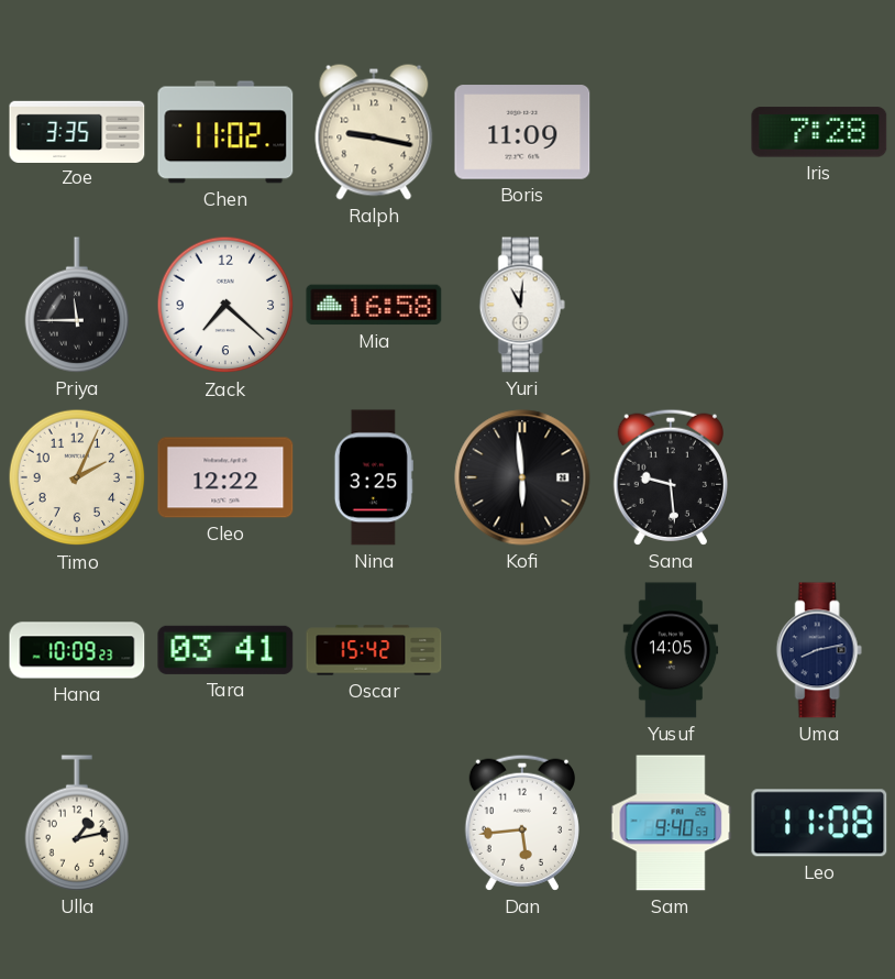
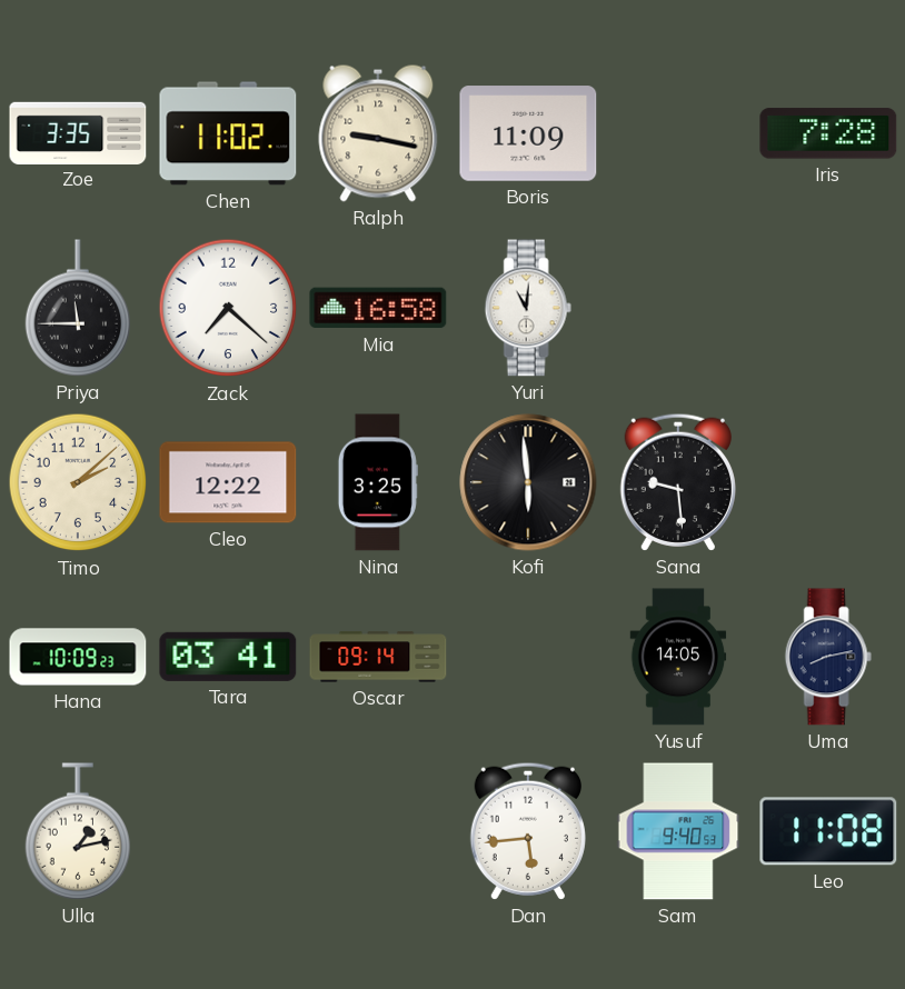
Timo: 2:04 -> 2:08
Oscar: 15:42 -> 09:14
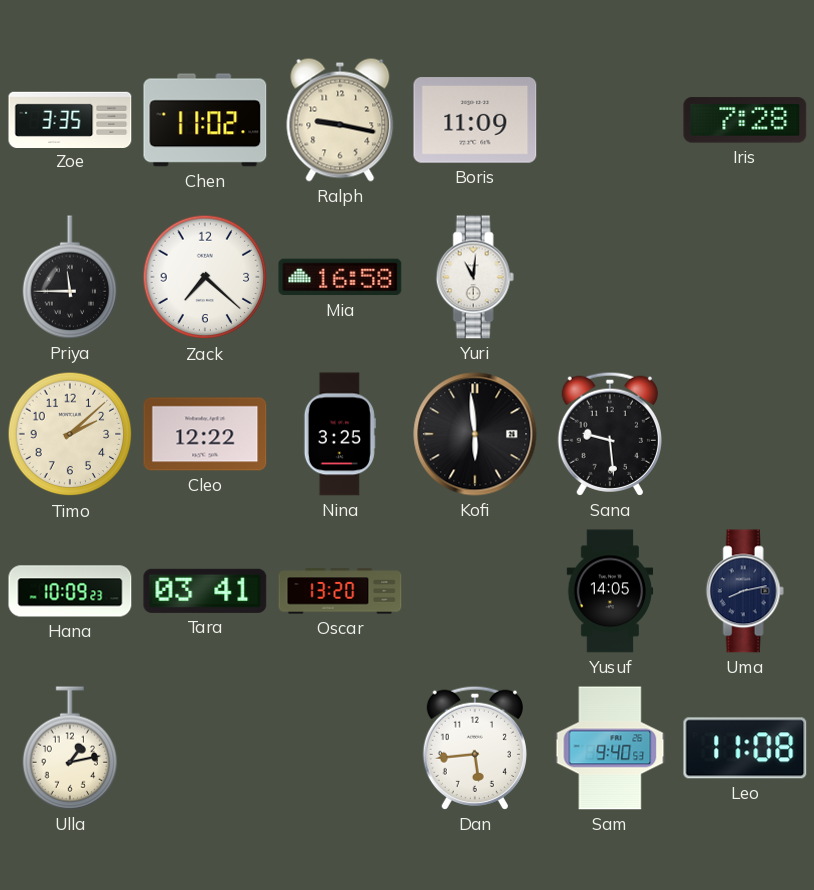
Oscar: 09:14 -> 13:20
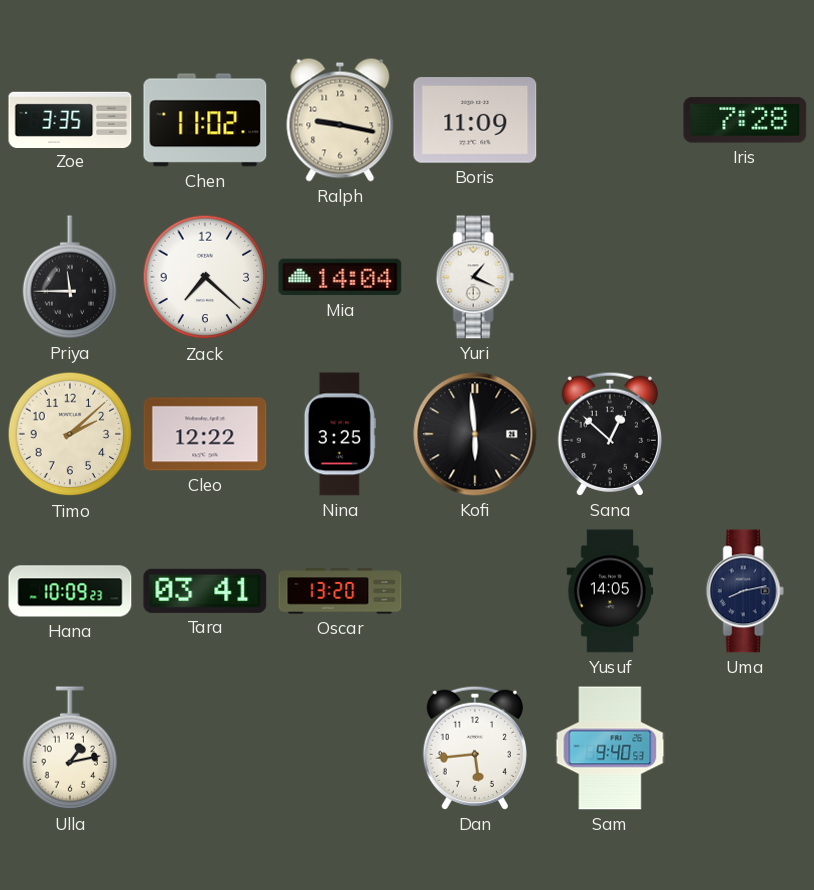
Mia: 16:58 -> 14:04
Yuri: 11:01 -> 1:19
Sana: 9:29 -> 12:52
Leo: 11:08 -> none
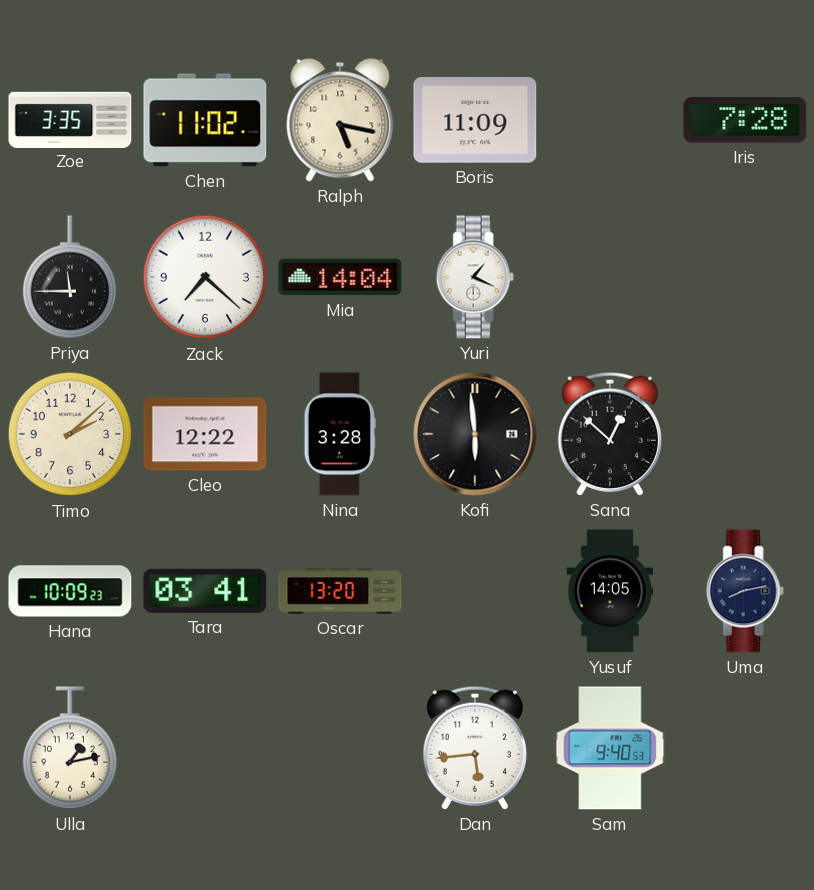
Ralph: 9:17 -> 5:17
Nina: 3:25 -> 3:28
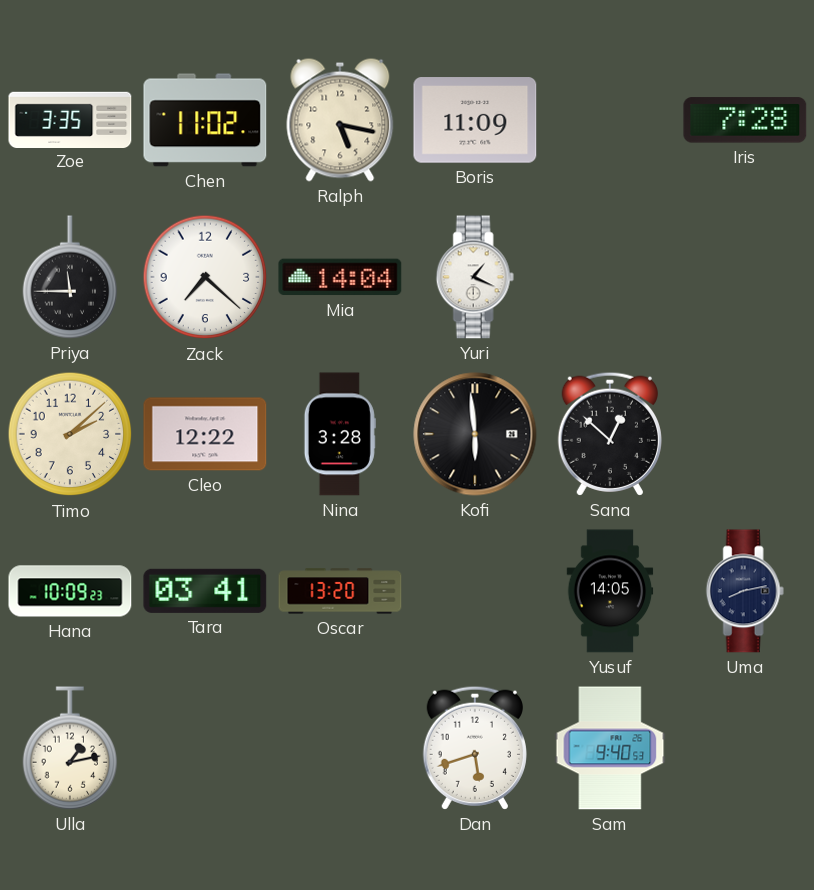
Dan: 5:44 -> 5:42
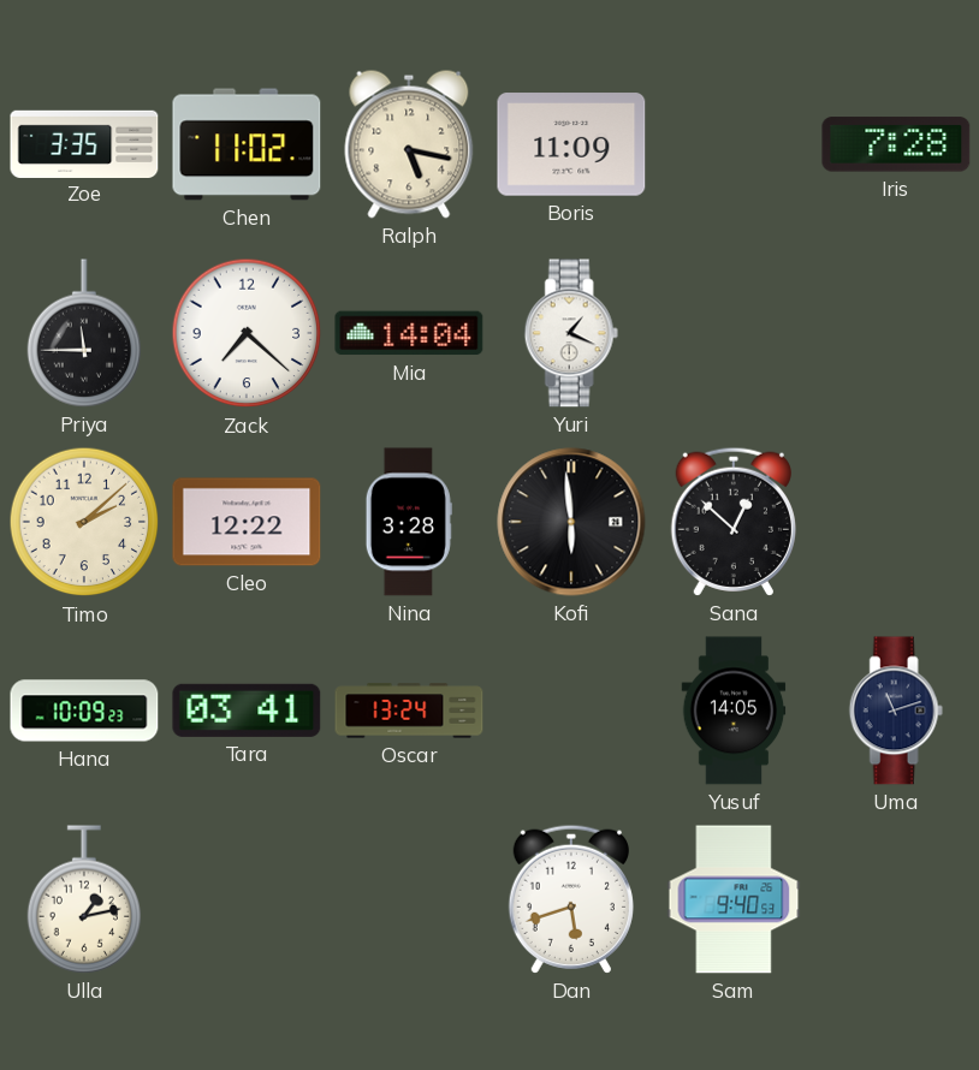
Oscar: 13:20 -> 13:24
Uma: 8:13 -> 11:12
